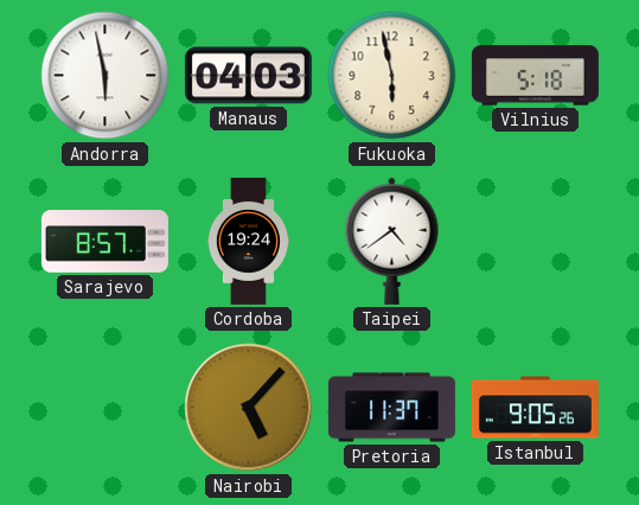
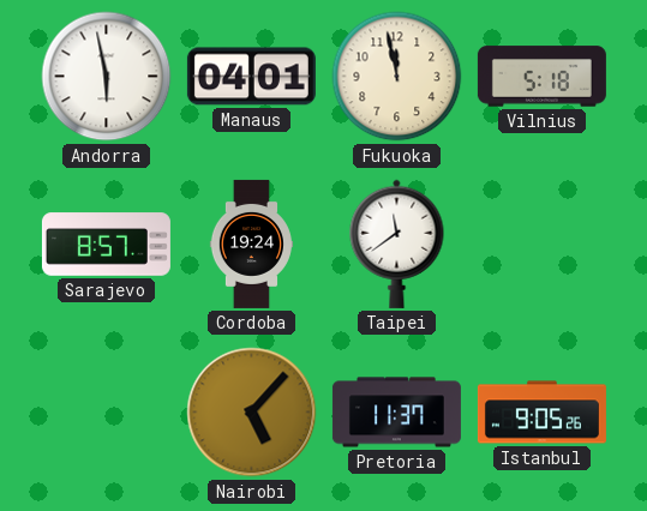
Manaus: 04:03 -> 04:01
Fukuoka: 5:58 -> 11:58
Taipei: 4:39 -> 11:39
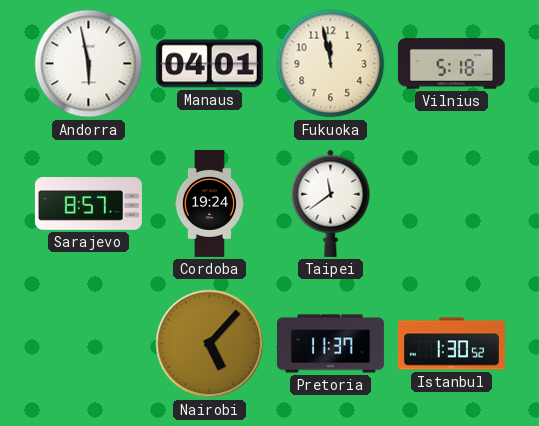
Istanbul: 9:05 -> 1:30
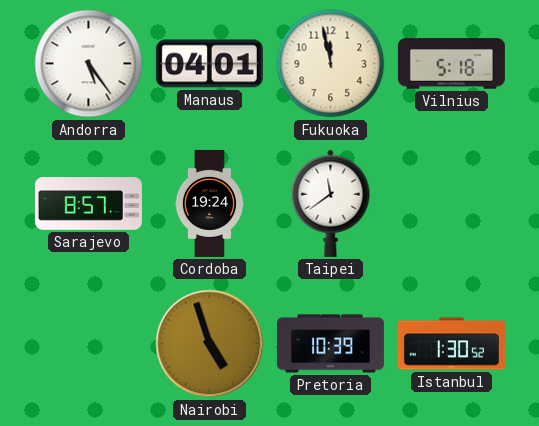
Andorra: 5:58 -> 5:24
Nairobi: 5:07 -> 4:57
Pretoria: 11:37 -> 10:39
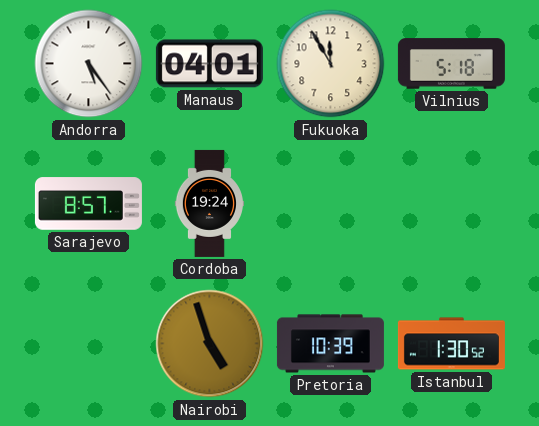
Fukuoka: 11:58 -> 11:55
Taipei: 11:39 -> none
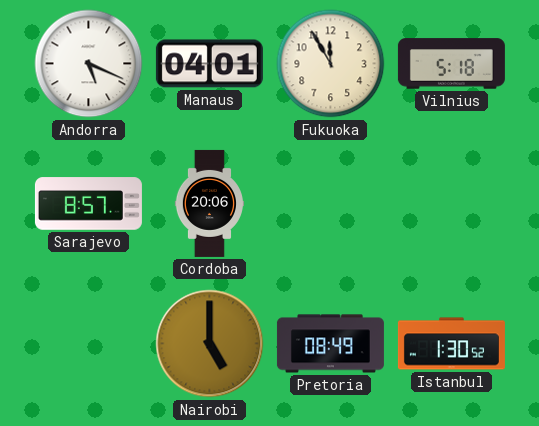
Andorra: 5:24 -> 5:19
Cordoba: 19:24 -> 20:06
Nairobi: 4:57 -> 5:00
Pretoria: 10:39 -> 08:49
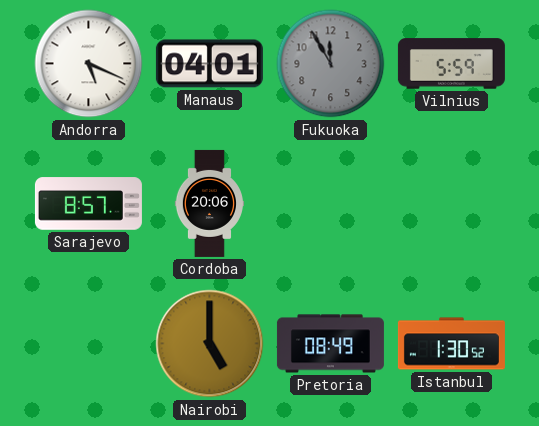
Fukuoka dial: cream -> grey
Vilnius: 5:18 -> 5:59
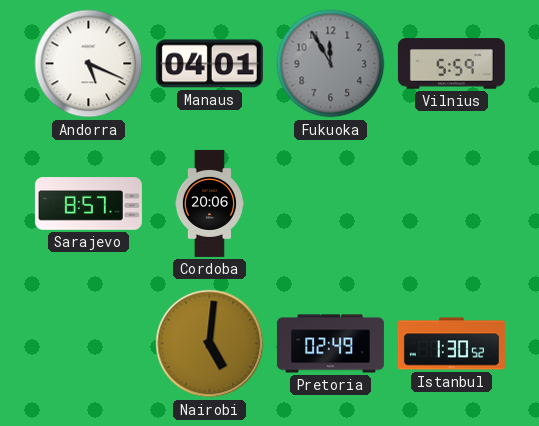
Nairobi: 5:00 -> 5:01
Pretoria: 08:49 -> 02:49
